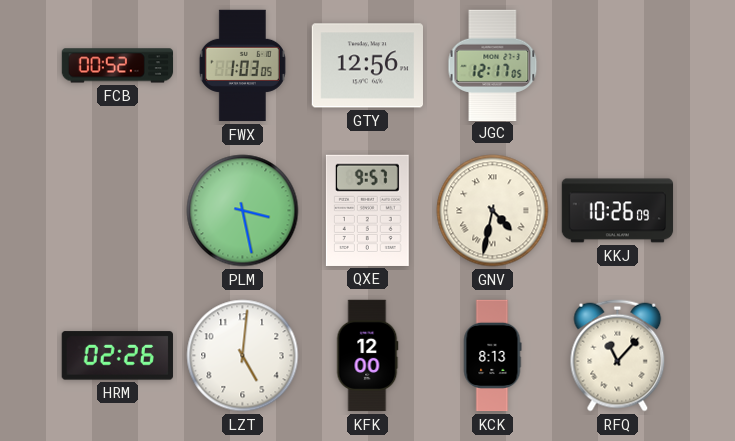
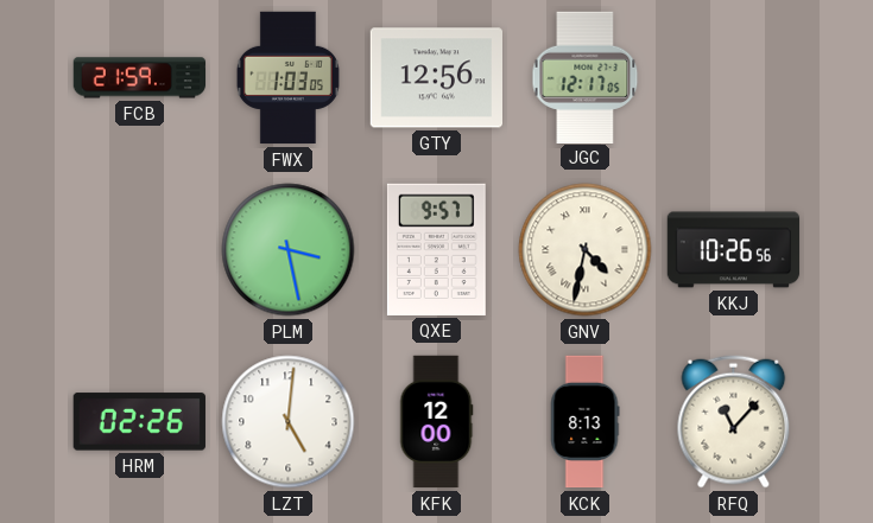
FCB: 00:52 -> 21:59
KKJ: 10:26:09 -> 10:26:56
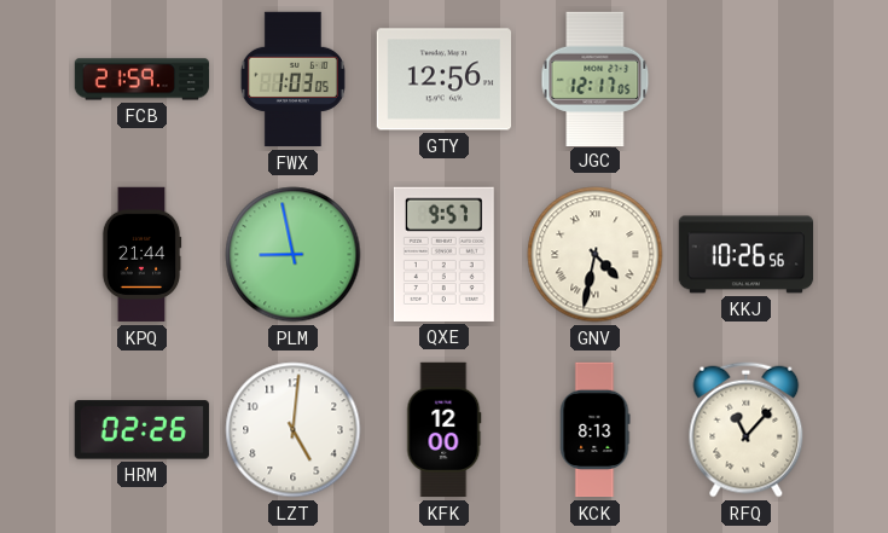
KPQ: none -> 21:44
PLM: 3:28 -> 8:58
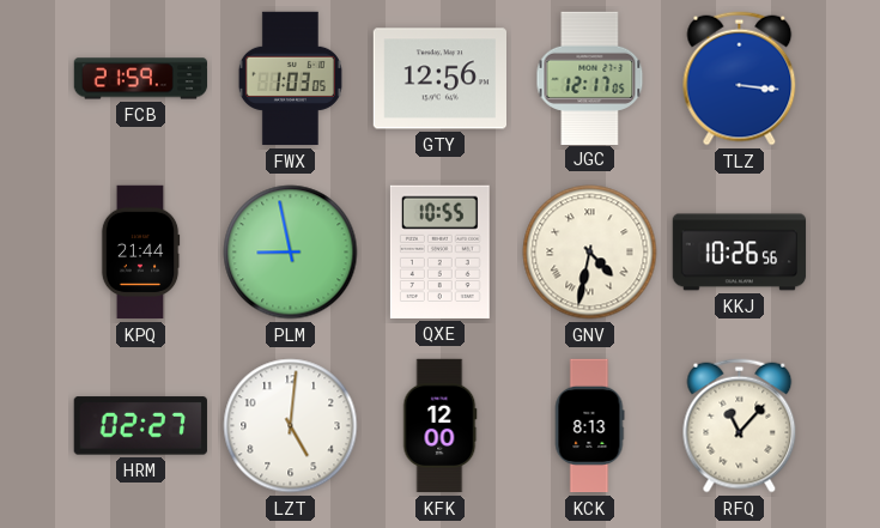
TLZ: none -> 3:16
QXE: 9:57 -> 10:55
HRM: 02:26 -> 02:27
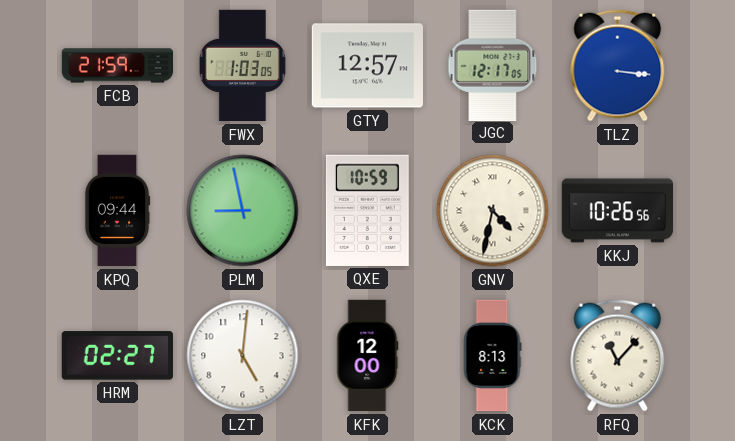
GTY: 12:56 -> 12:57
KPQ: 21:44 -> 09:44
QXE: 10:55 -> 10:59
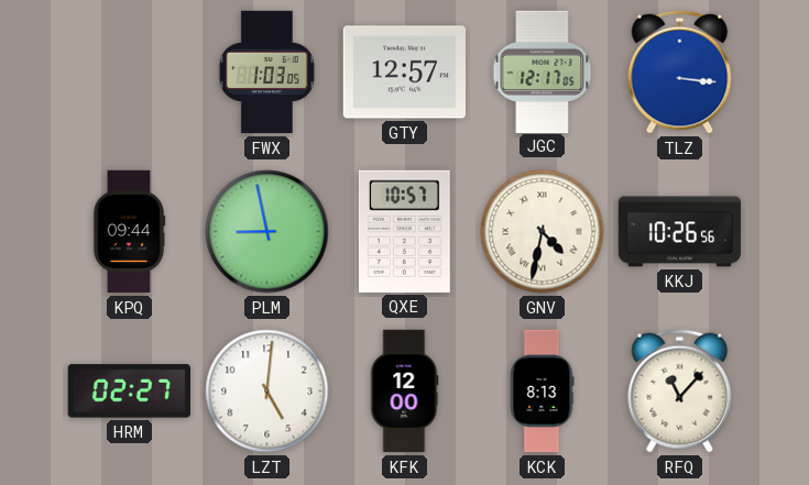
FCB: 21:59 -> none
QXE: 10:59 -> 10:57
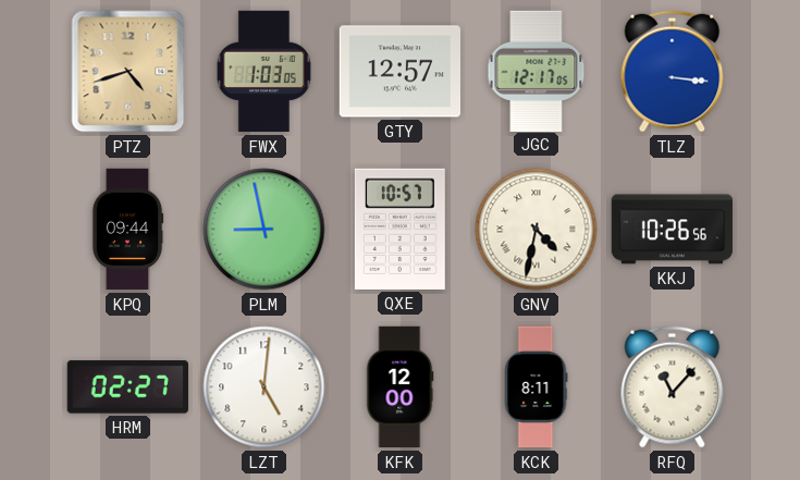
PTZ: none -> 4:42
KCK: 8:13 -> 8:11
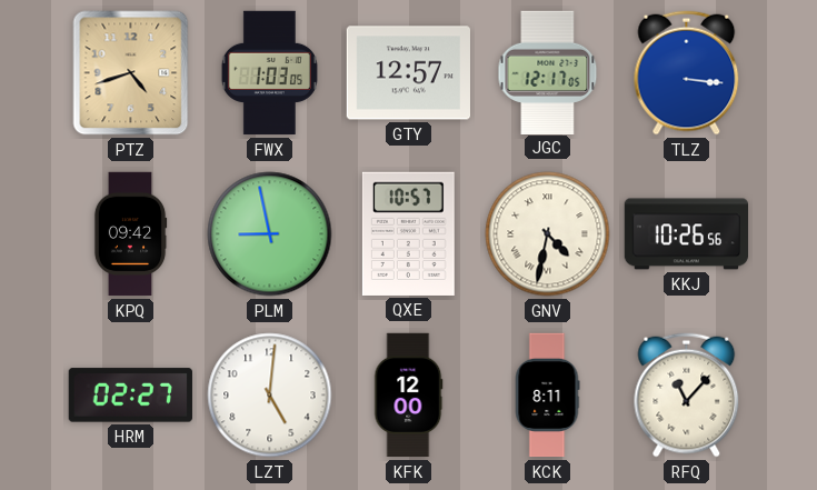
KPQ: 09:44 -> 09:42
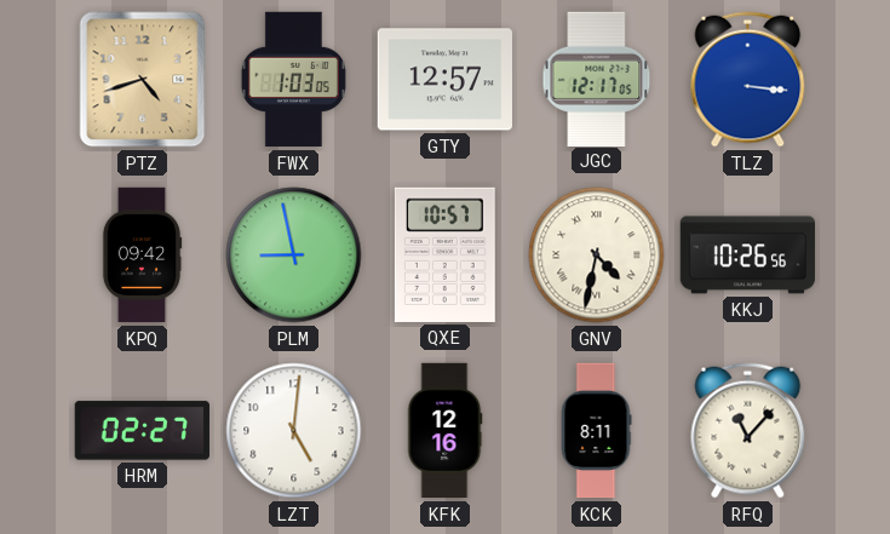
KFK: 12:00 -> 12:16
